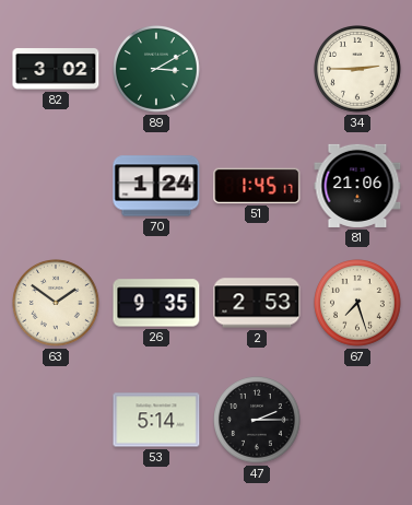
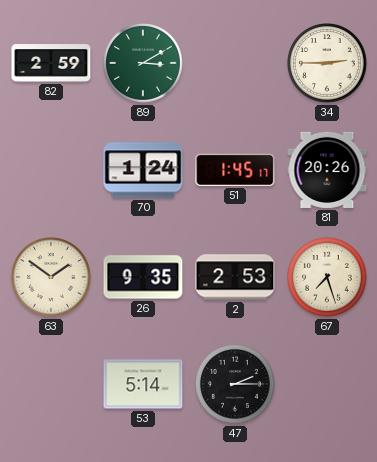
82: 3:02 -> 2:59
81: 21:06 -> 20:26
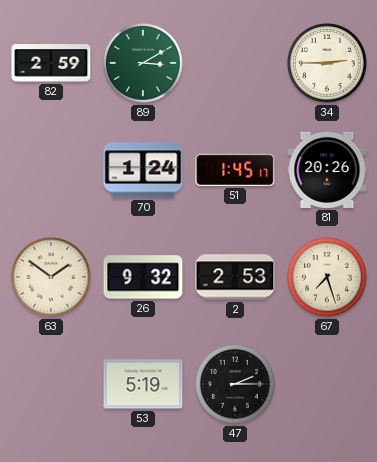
26: 9:35 -> 9:32
53: 5:14 -> 5:19
